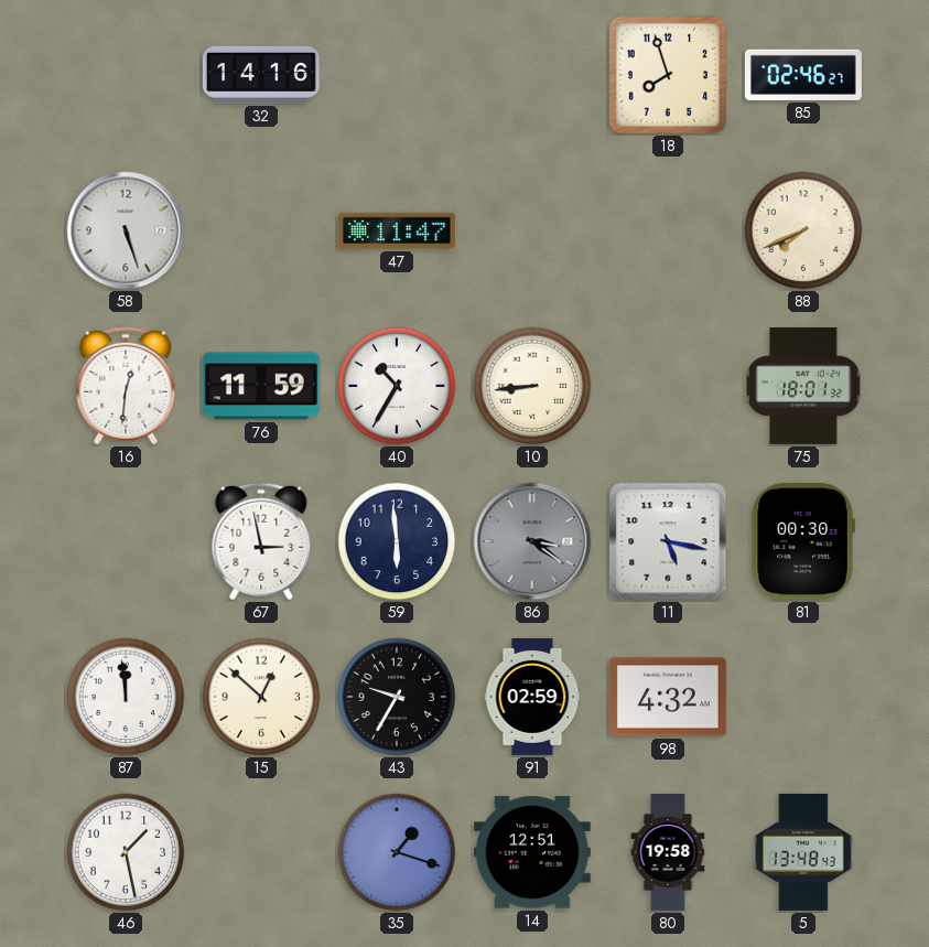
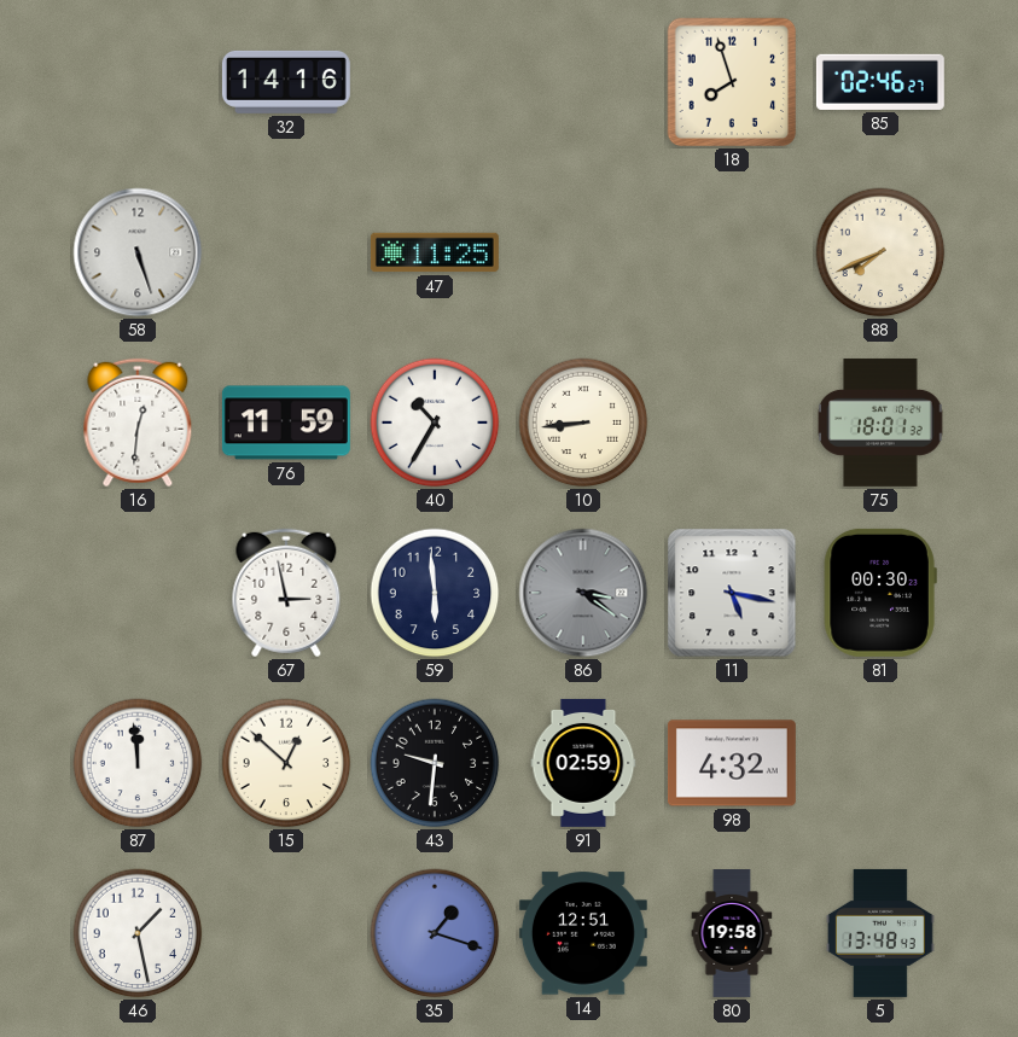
47: 11:47 -> 11:25
43: 9:35 -> 9:31
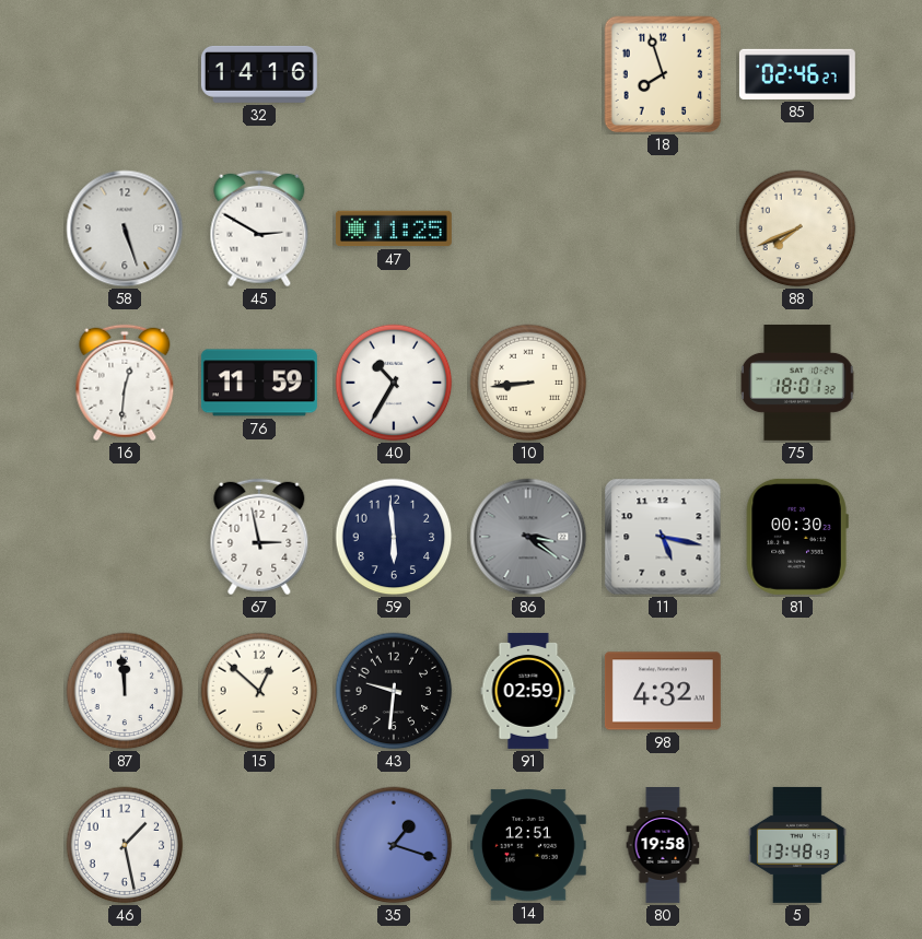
45: none -> 2:50
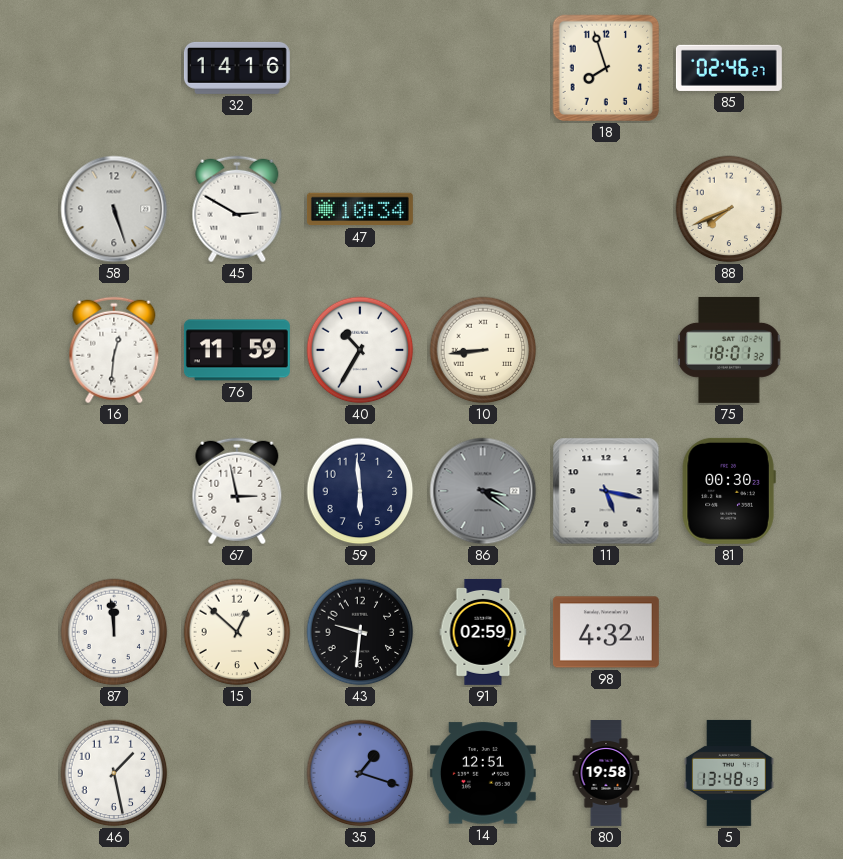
47: 11:25 -> 10:34
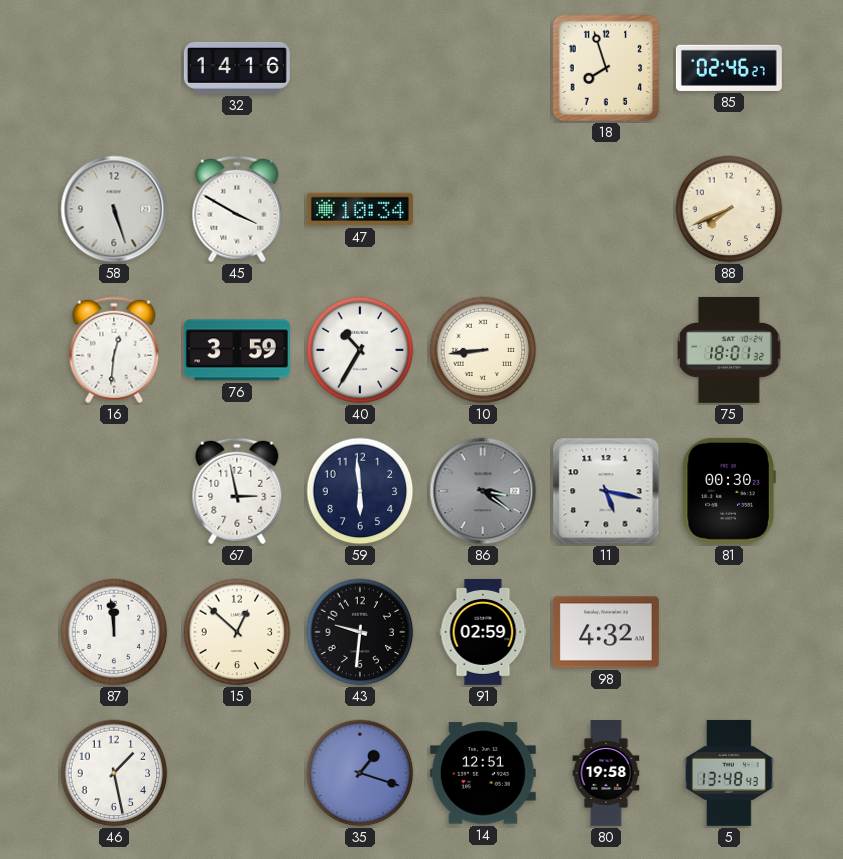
45: 2:50 -> 3:50
76: 11:59 -> 3:59
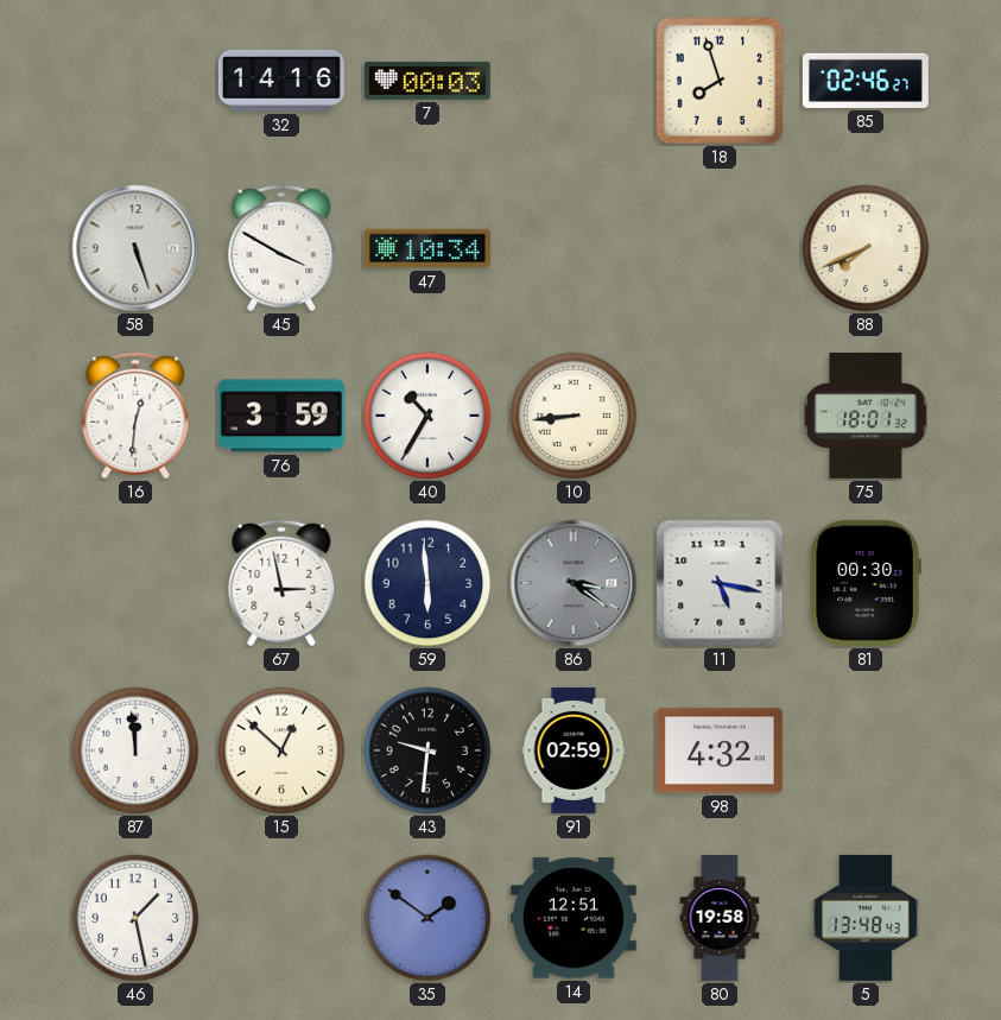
7: none -> 00:03
35: 1:18 -> 1:51
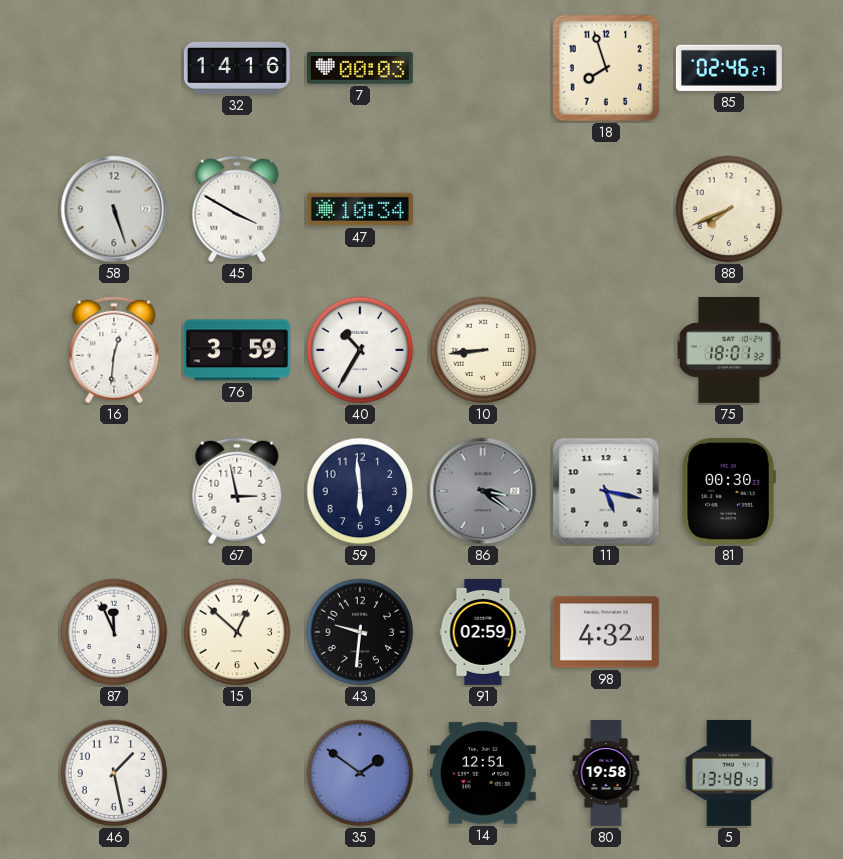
87: 11:59 -> 11:56
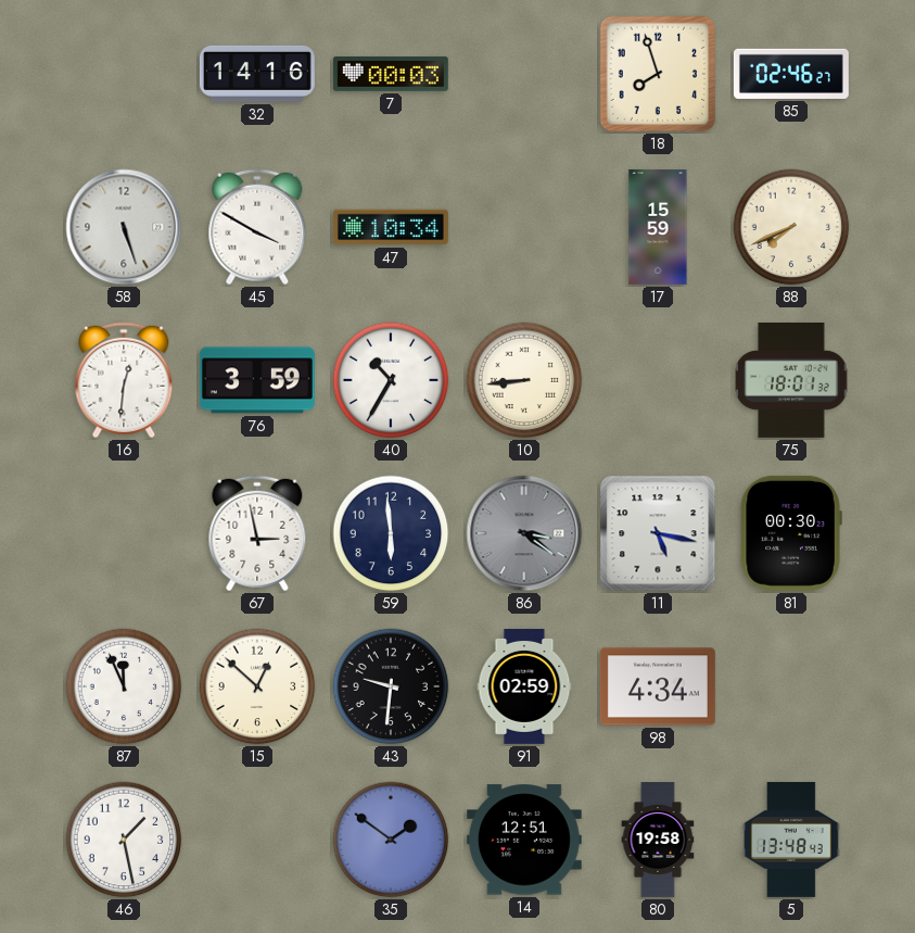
17: none -> 15:59
98: 4:32 -> 4:34
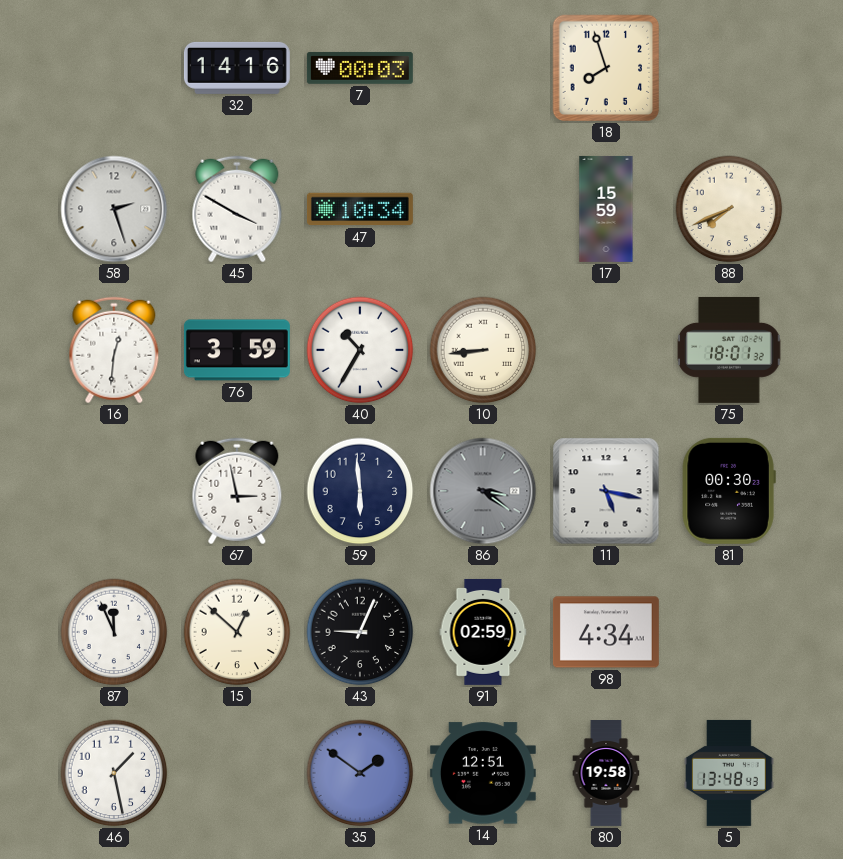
85: 02:46 -> none
58: 5:27 -> 2:27
43: 9:31 -> 9:04
